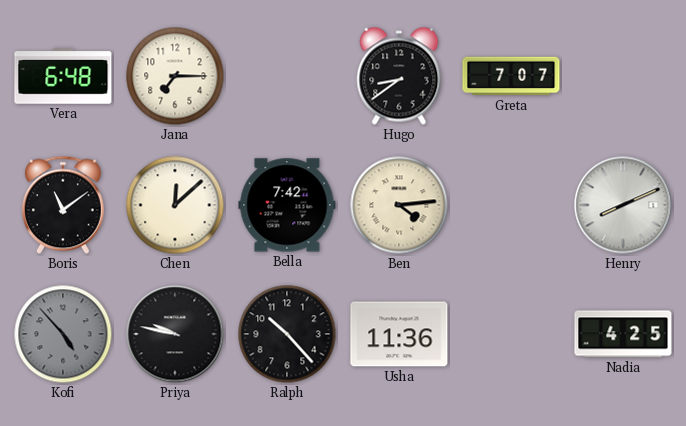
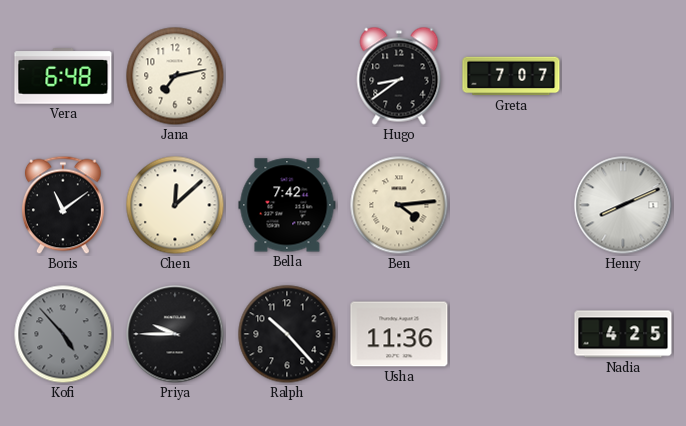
Jana: 7:15 -> 7:13
Priya: 9:47 -> 9:45
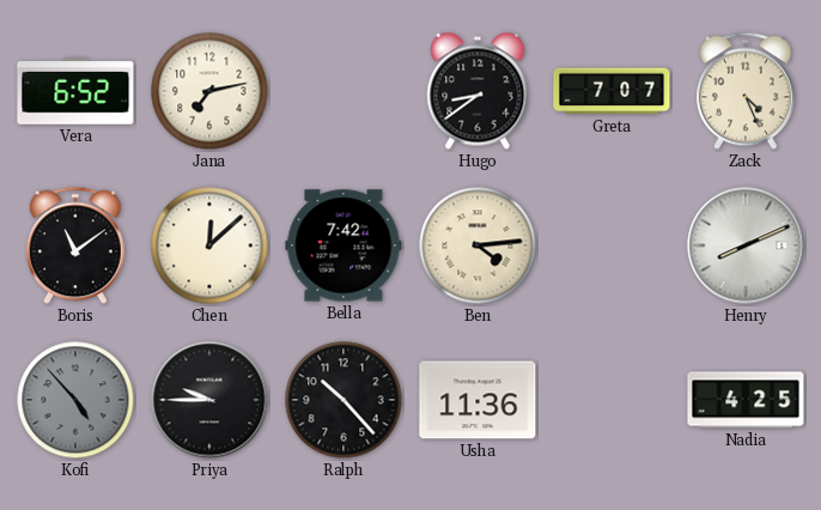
Vera: 6:48 -> 6:52
Zack: none -> 4:26
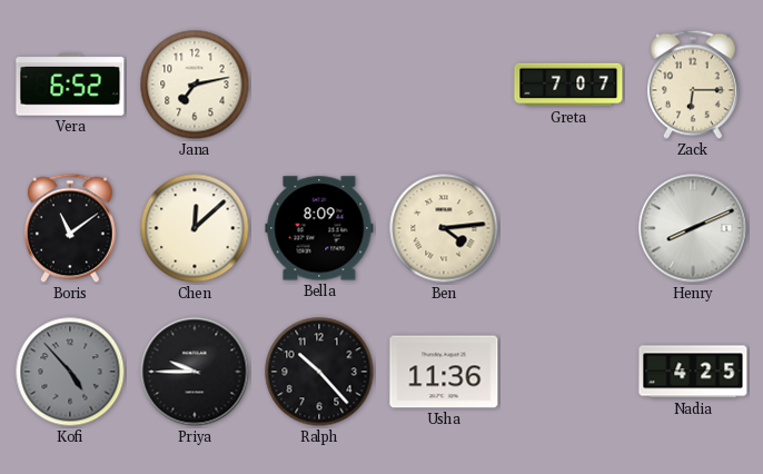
Hugo: 8:39 -> none
Zack: 4:26 -> 6:15
Bella: 7:42 -> 8:09
